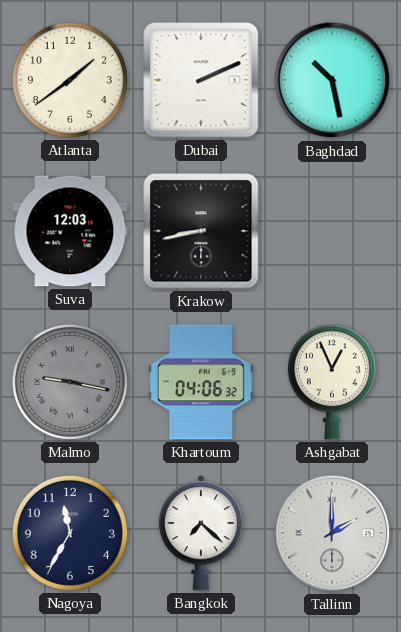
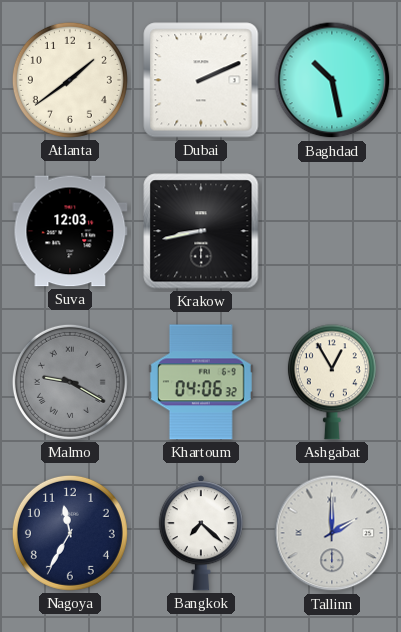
Malmo: 9:17 -> 9:20
Ashgabat: 12:56 -> 12:55
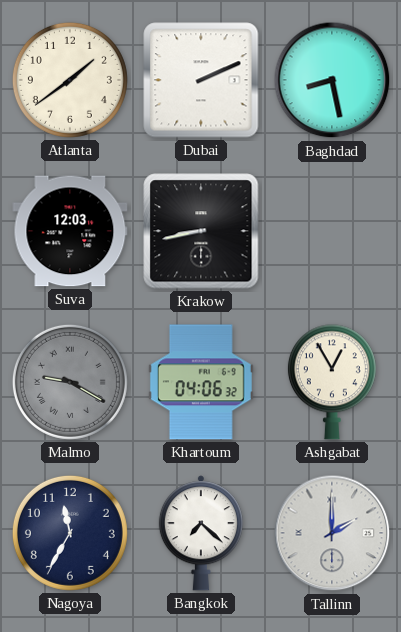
Baghdad: 10:28 -> 8:28
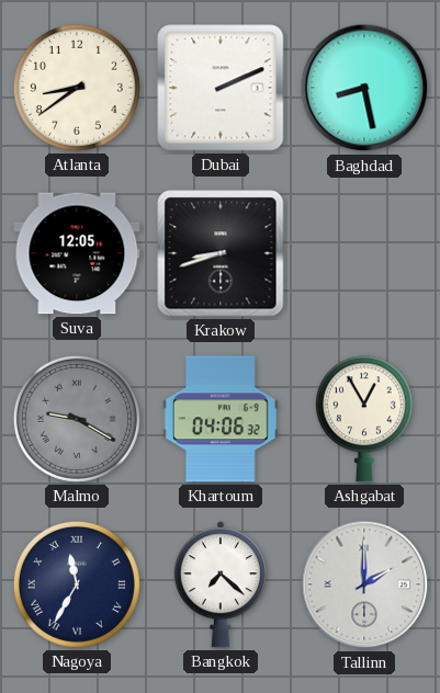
Atlanta: 1:39 -> 8:39
Suva: 12:03 -> 12:05
Krakow: 8:43 -> 8:42
Nagoya numerals: Arabic -> Roman
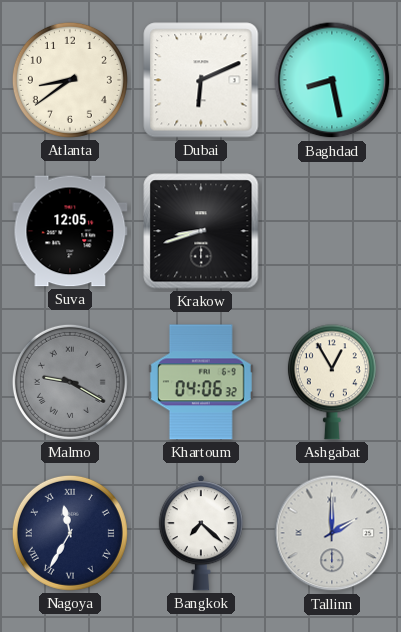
Dubai: 2:11 -> 6:11
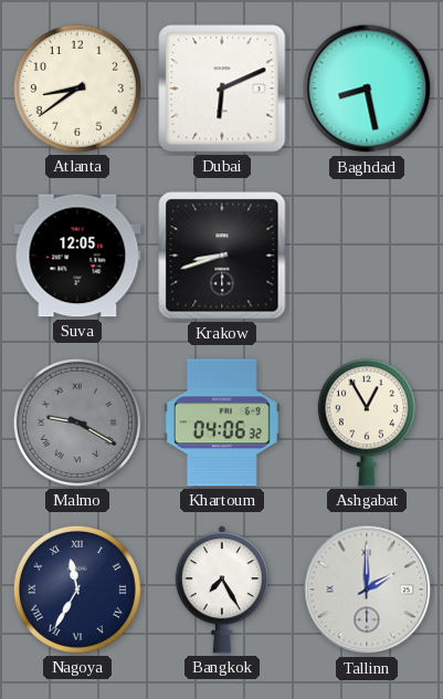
Bangkok: 7:22 -> 7:25
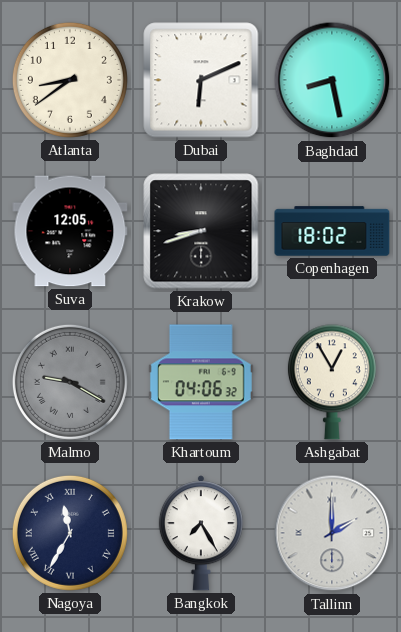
Copenhagen: none -> 18:02
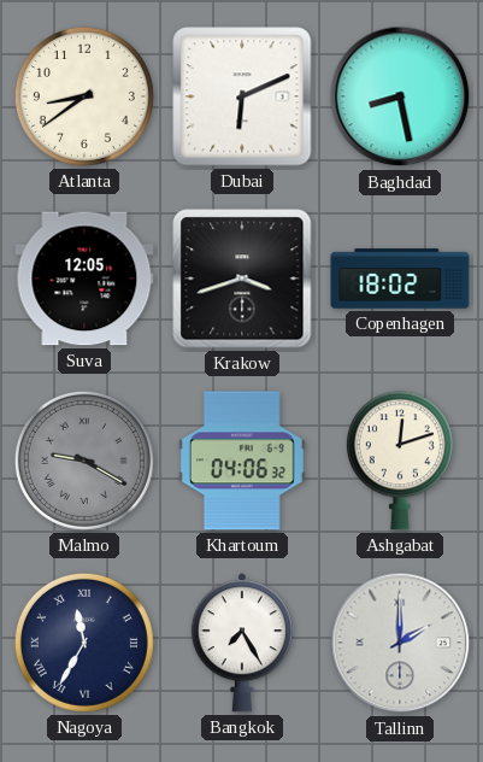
Krakow: 8:42 -> 3:42
Ashgabat: 12:55 -> 12:12
